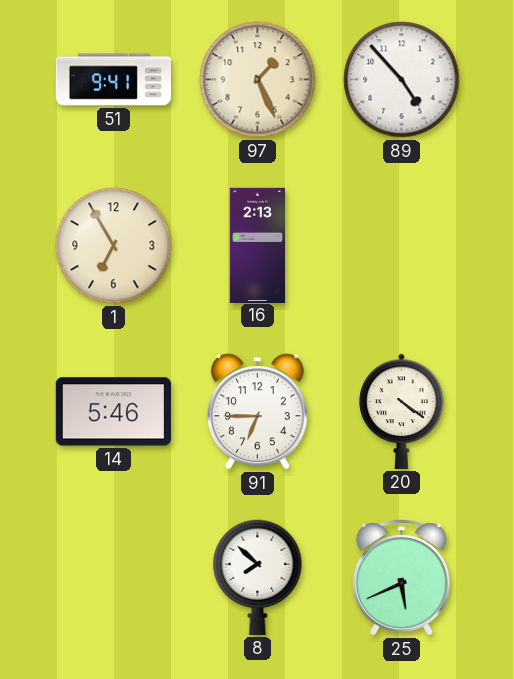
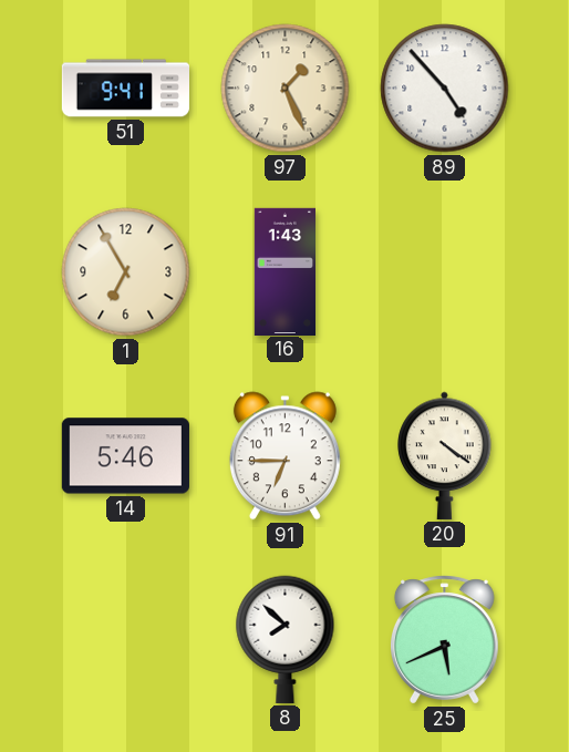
16: 2:13 -> 1:43
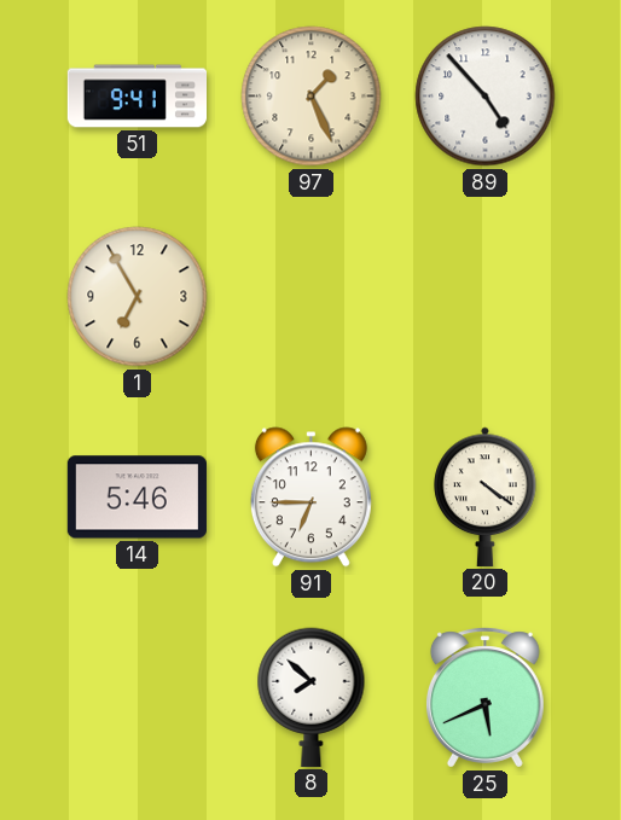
16: 1:43 -> none
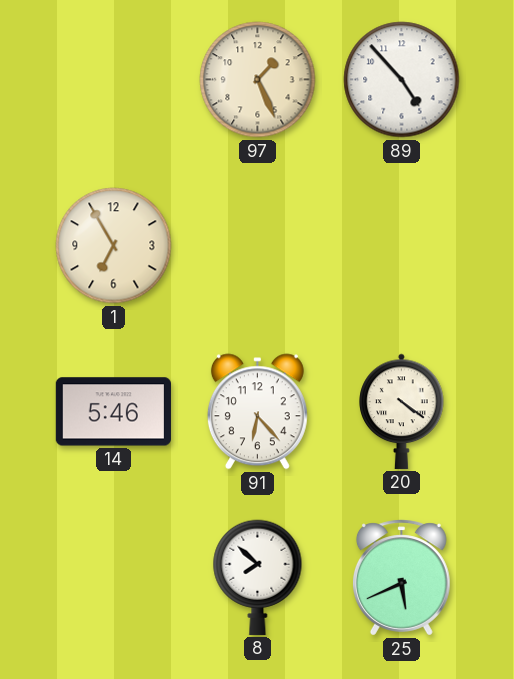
51: 9:41 -> none
91: 6:45 -> 6:23
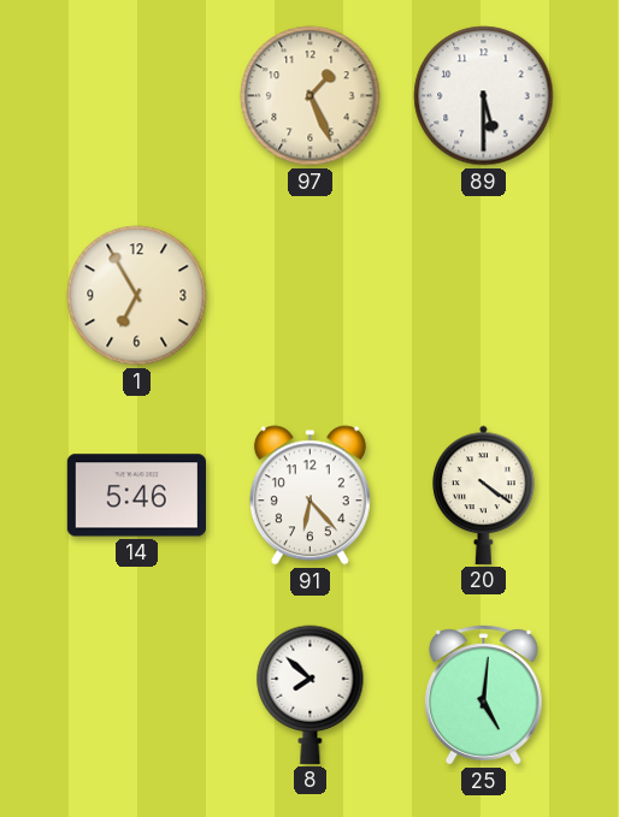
89: 4:53 -> 5:30
25: 5:41 -> 5:01
